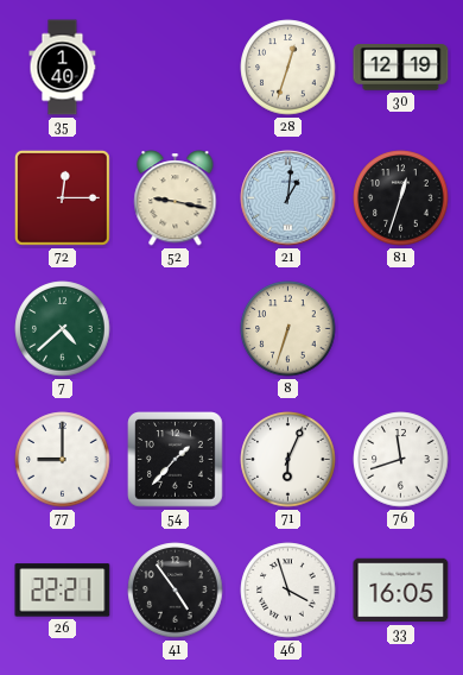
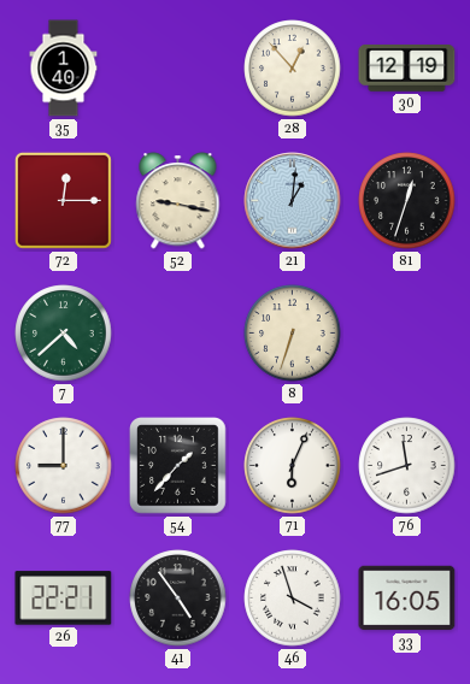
28: 12:33 -> 12:53
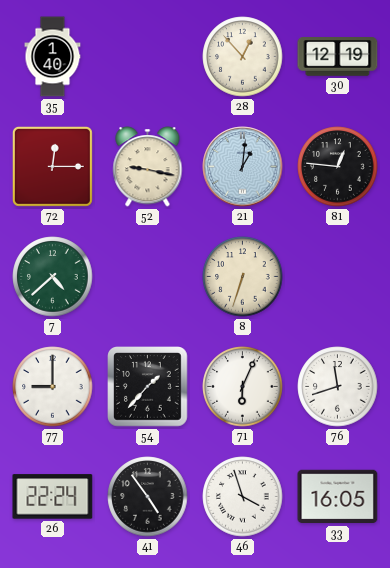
81: 12:33 -> 12:46
26: 22:21 -> 22:24
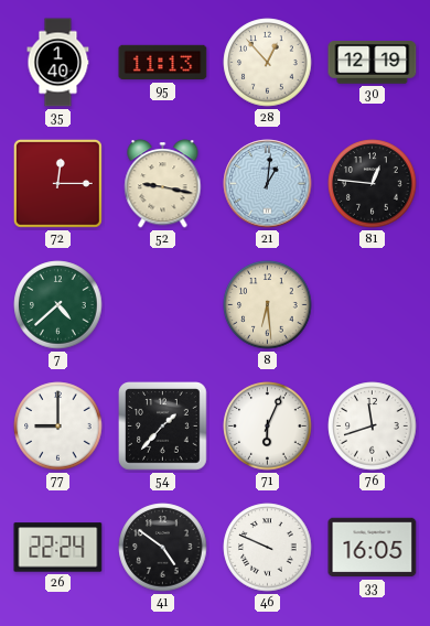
95: none -> 11:13
8: 6:33 -> 6:29
41: 4:54 -> 4:51
46: 3:57 -> 9:49
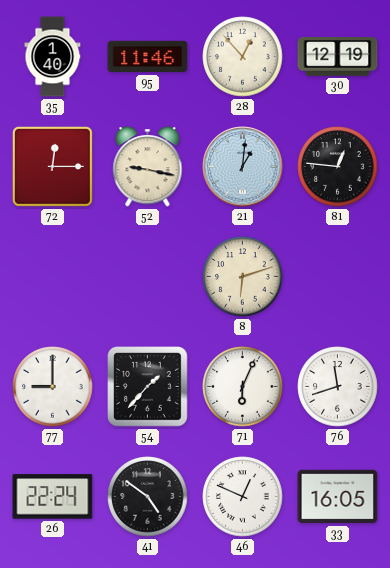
95: 11:13 -> 11:46
7: 4:38 -> none
8: 6:29 -> 6:12
46: 9:49 -> 12:49
